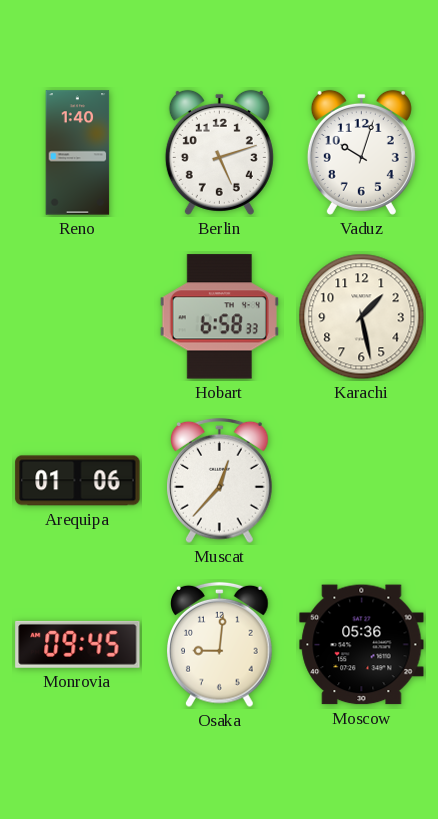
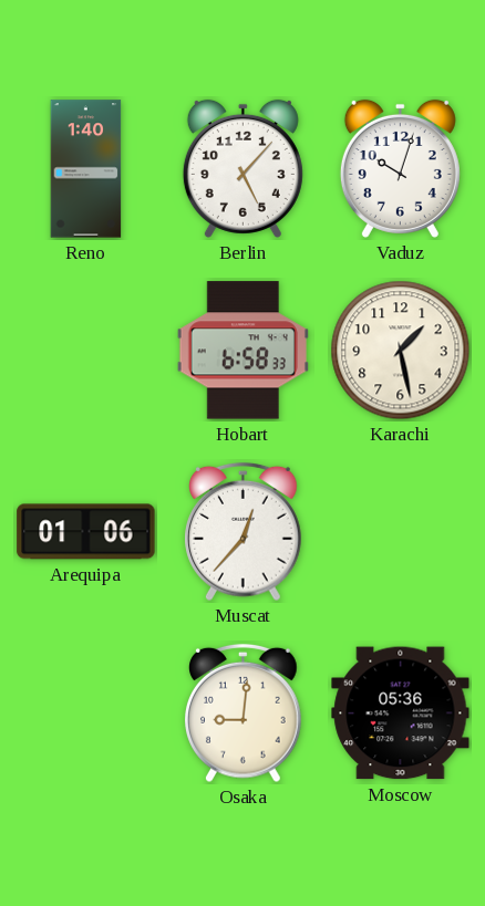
Berlin: 5:12 -> 5:07
Monrovia: 09:45 -> none
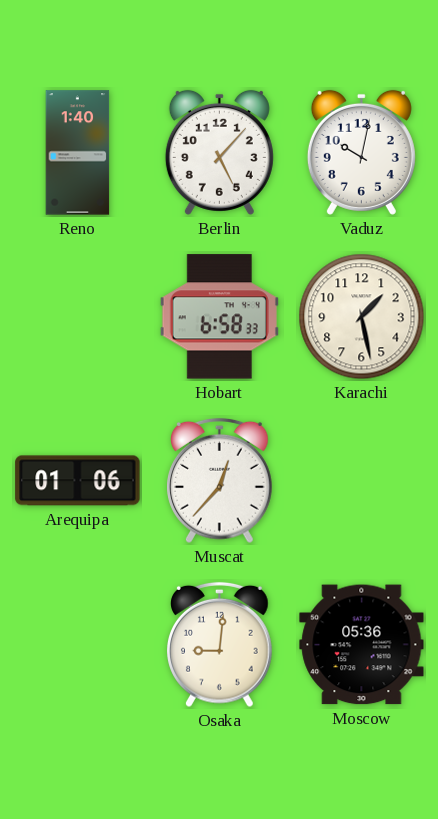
Vaduz: 10:03 -> 10:02
